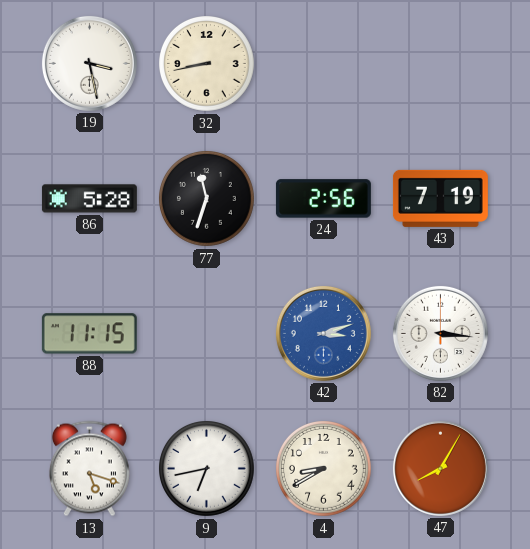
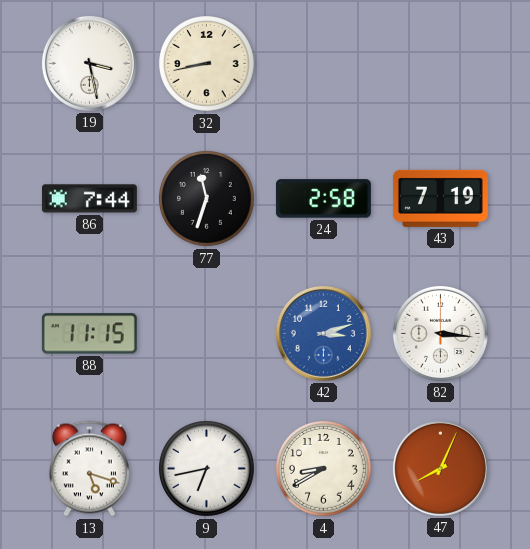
86: 5:28 -> 7:44
24: 2:56 -> 2:58
47: 8:05 -> 8:04
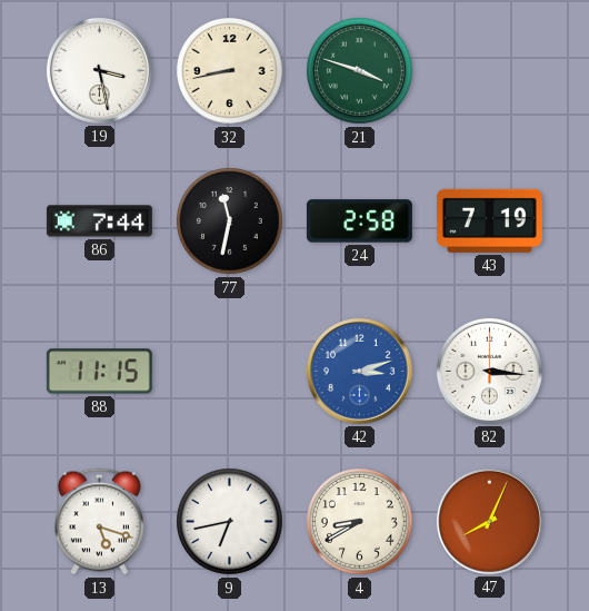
21: none -> 3:48
77: 11:33 -> 11:32
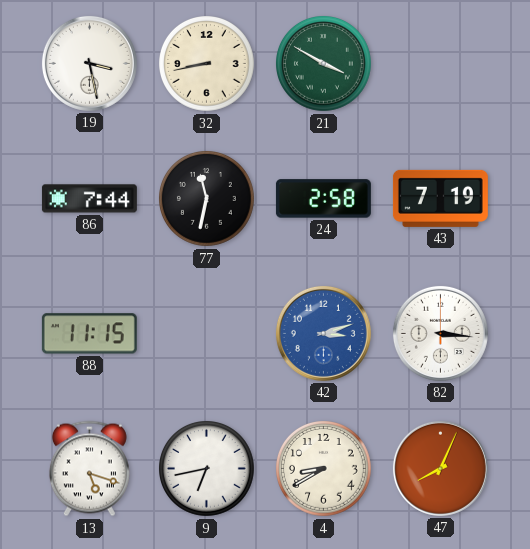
21: 3:48 -> 3:50
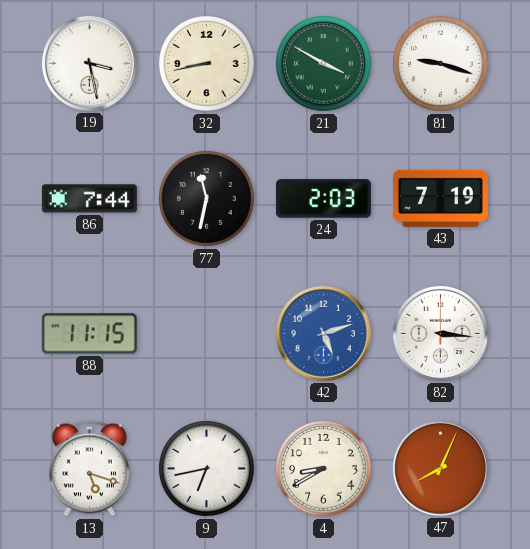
81: none -> 9:18
24: 2:58 -> 2:03
42: 3:12 -> 5:12
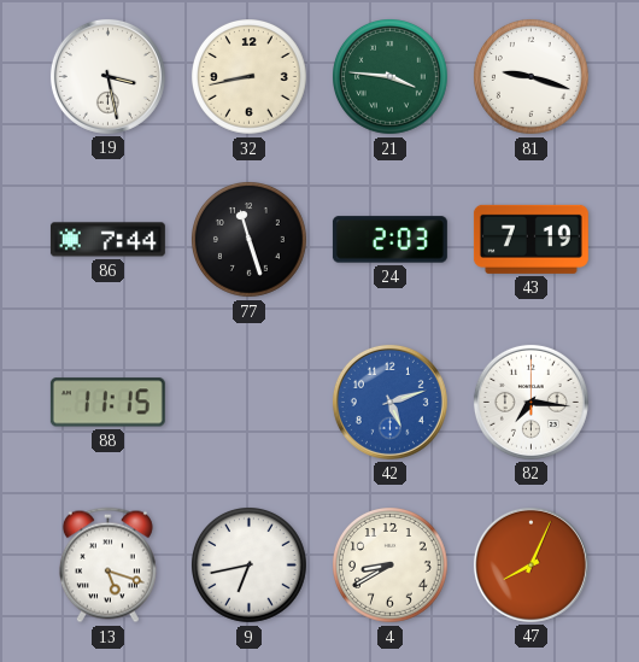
21: 3:50 -> 3:46
77: 11:32 -> 11:27
82: 3:16 -> 7:16
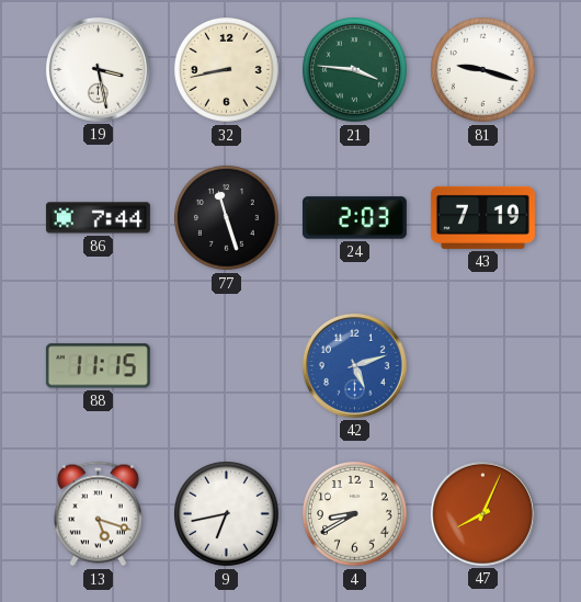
82: 7:16 -> none
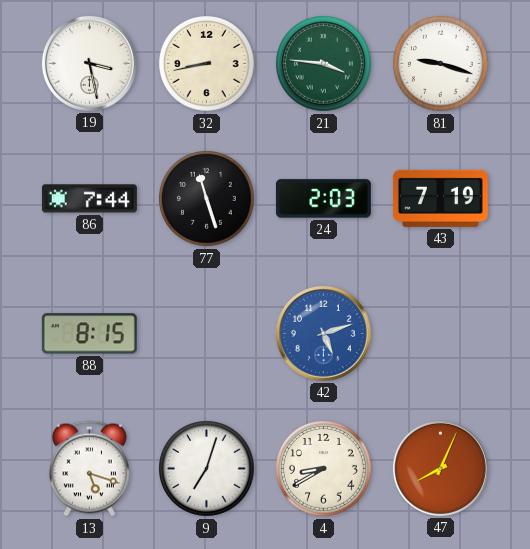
88: 11:15 -> 8:15
9: 6:43 -> 7:03
